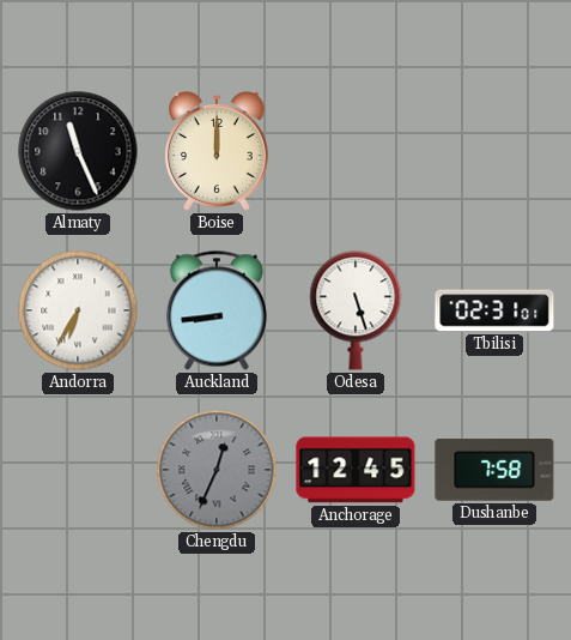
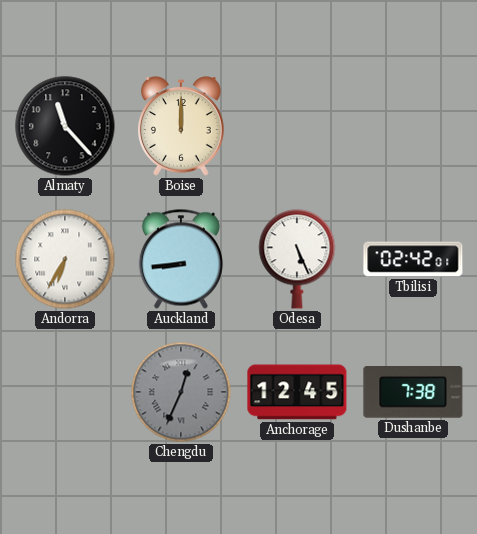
Almaty: 11:26 -> 11:23
Odesa: 5:27 -> 5:26
Tbilisi: 02:31 -> 02:42
Dushanbe: 7:58 -> 7:38
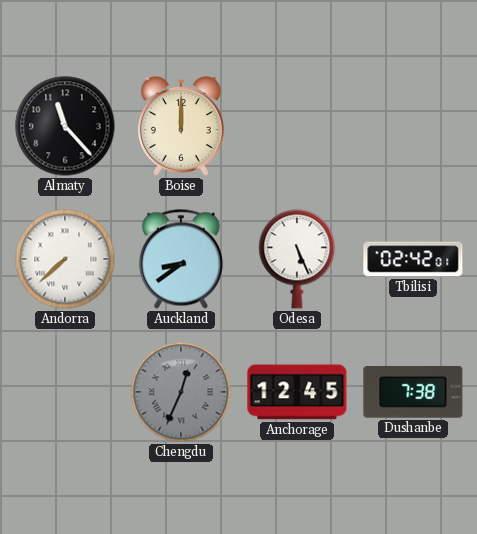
Andorra: 6:35 -> 7:38
Auckland: 8:44 -> 8:39
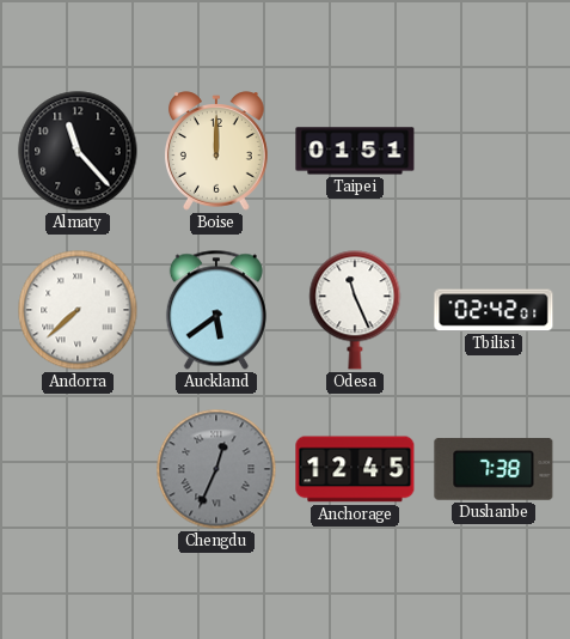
Taipei: none -> 01:51
Auckland: 8:39 -> 5:39
Odesa: 5:26 -> 11:26
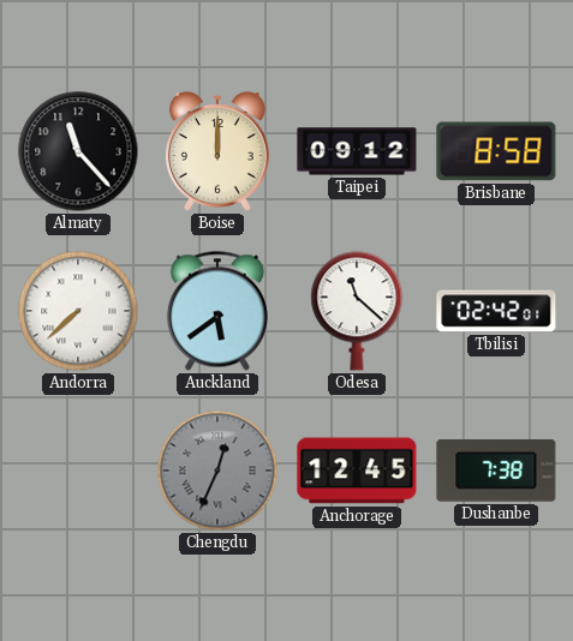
Taipei: 01:51 -> 09:12
Brisbane: none -> 8:58
Odesa: 11:26 -> 11:22
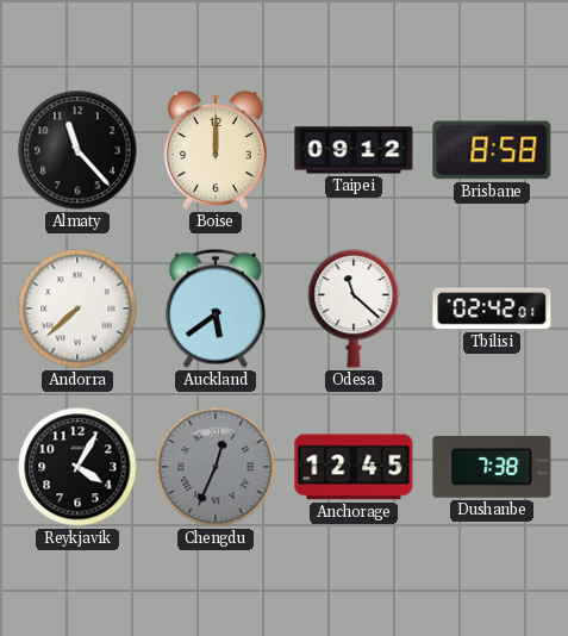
Reykjavik: none -> 4:05
